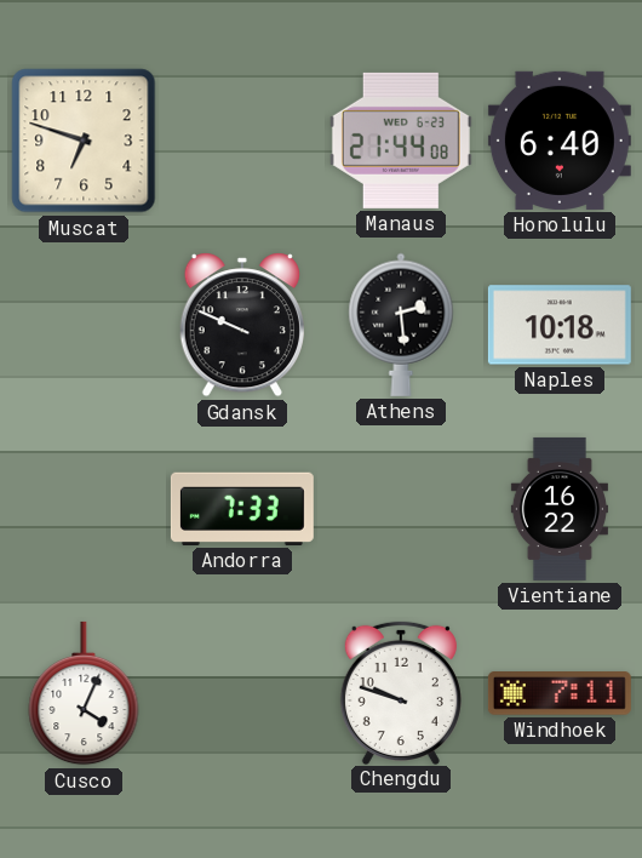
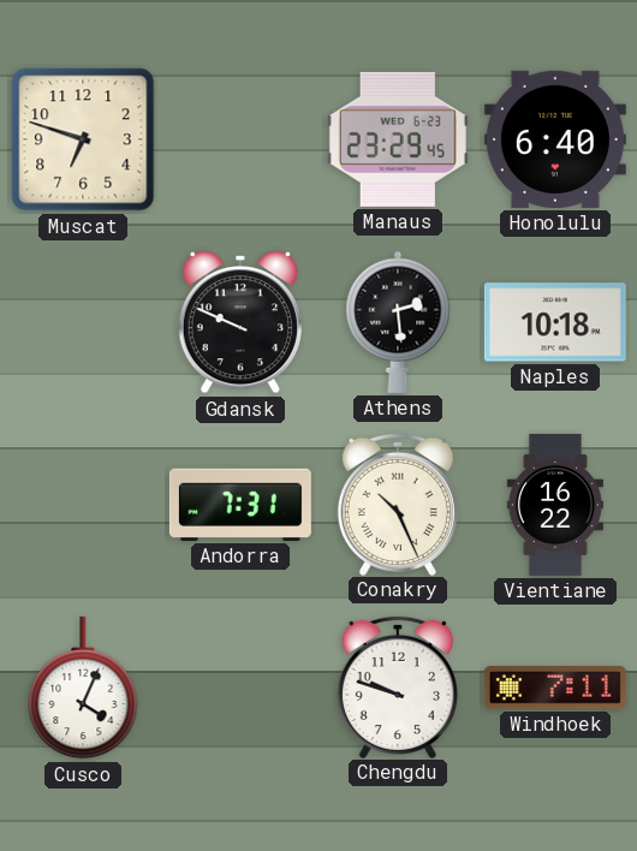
Manaus: 21:44 -> 23:29
Andorra: 7:33 -> 7:31
Conakry: none -> 10:26
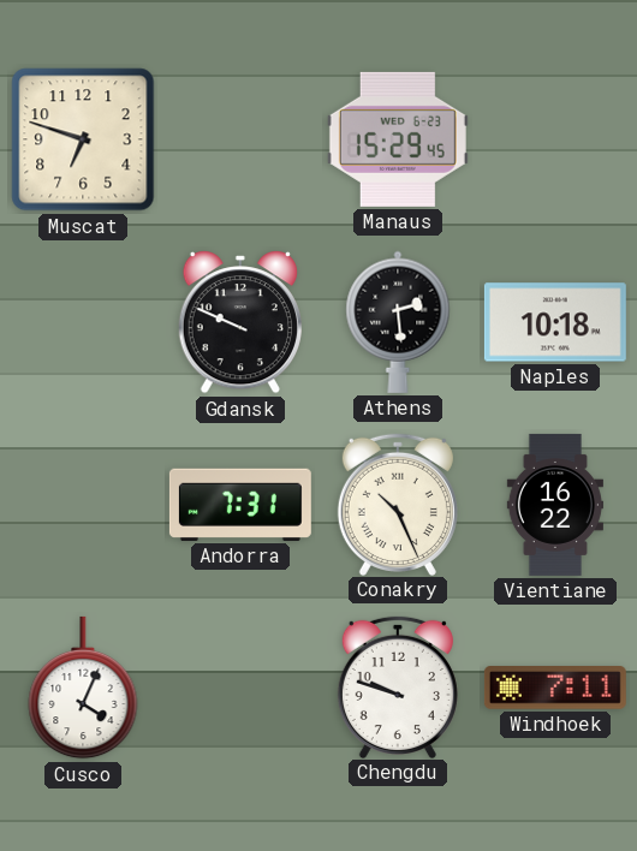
Manaus: 23:29 -> 15:29
Honolulu: 6:40 -> none
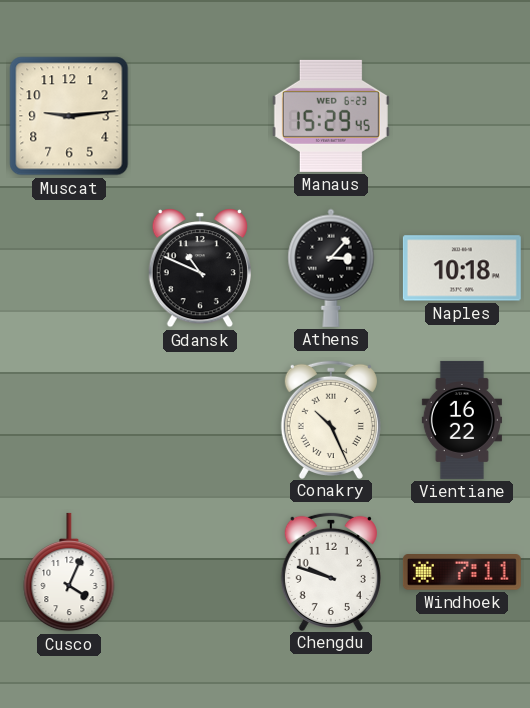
Muscat: 6:48 -> 9:14
Gdansk: 9:49 -> 10:49
Athens: 2:29 -> 3:07
Andorra: 7:31 -> none
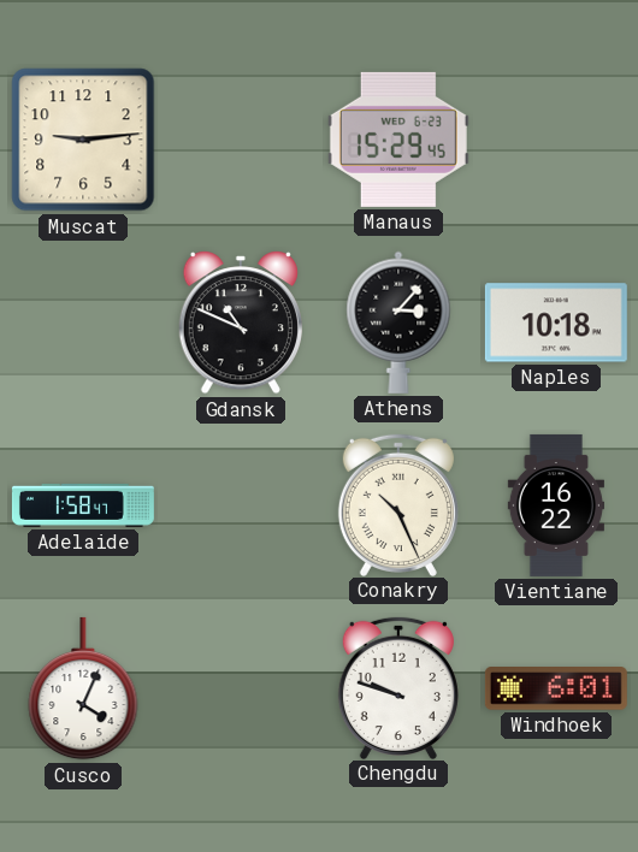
Adelaide: none -> 1:58
Windhoek: 7:11 -> 6:01
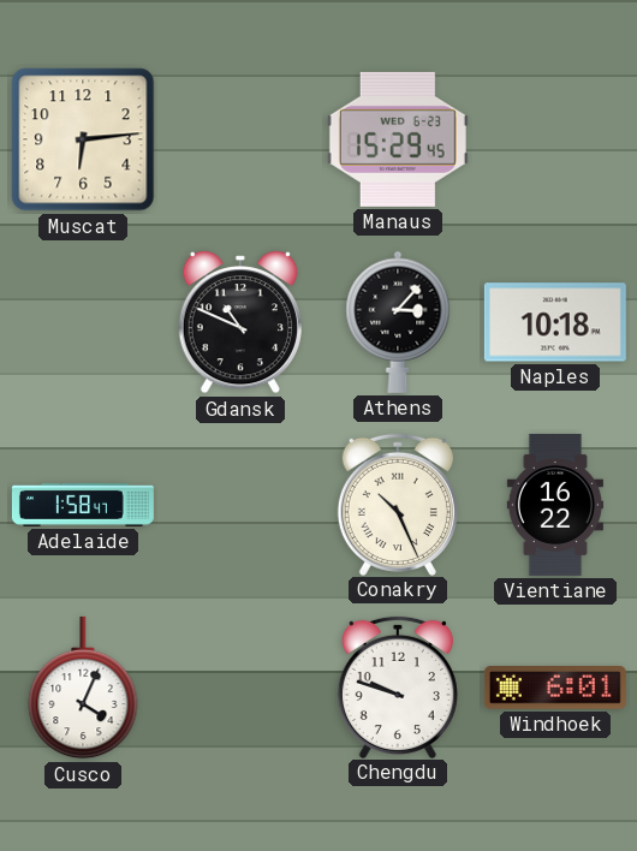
Muscat: 9:14 -> 6:14
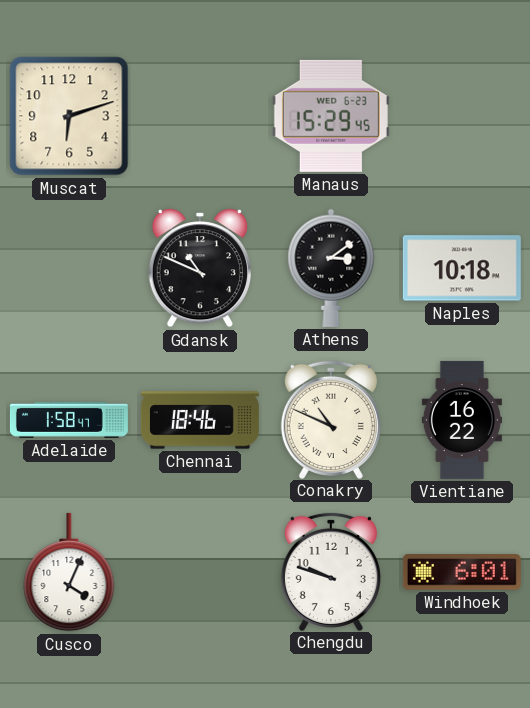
Muscat: 6:14 -> 6:12
Athens: 3:07 -> 3:09
Chennai: none -> 18:46
Conakry: 10:26 -> 10:49
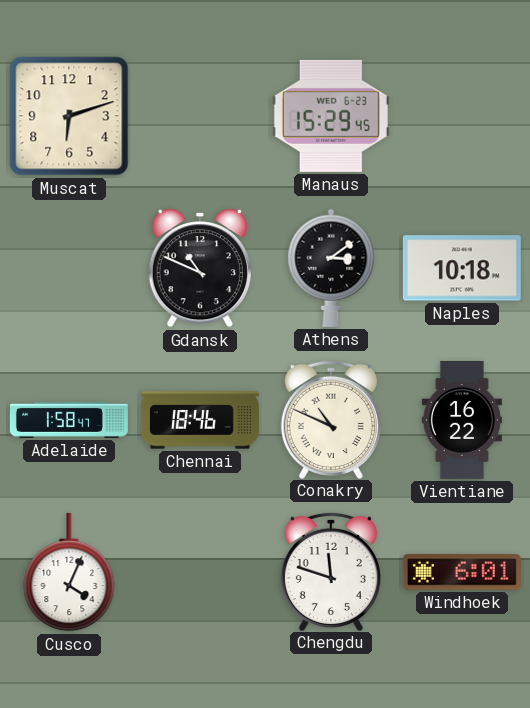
Chengdu: 9:48 -> 11:48
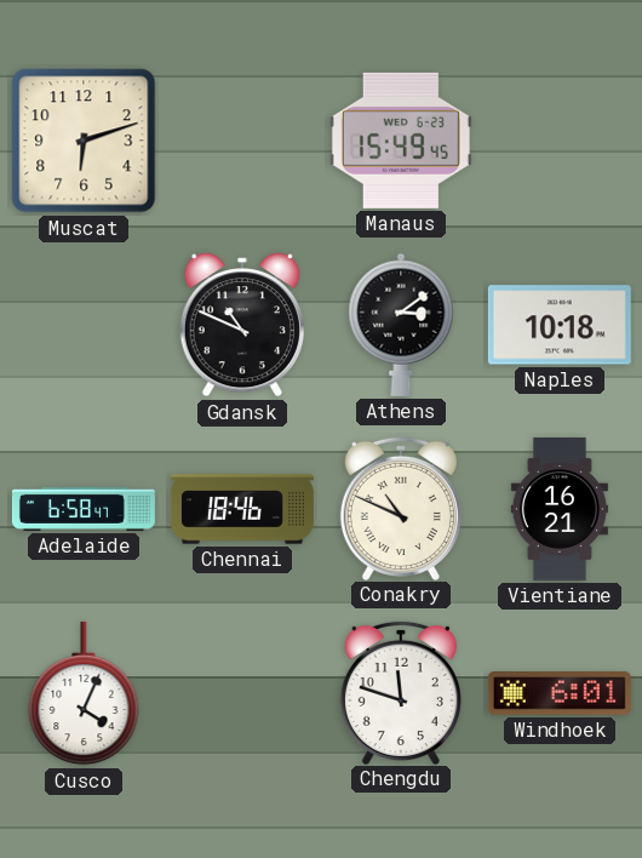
Manaus: 15:29 -> 15:49
Adelaide: 1:58 -> 6:58
Vientiane: 16:22 -> 16:21
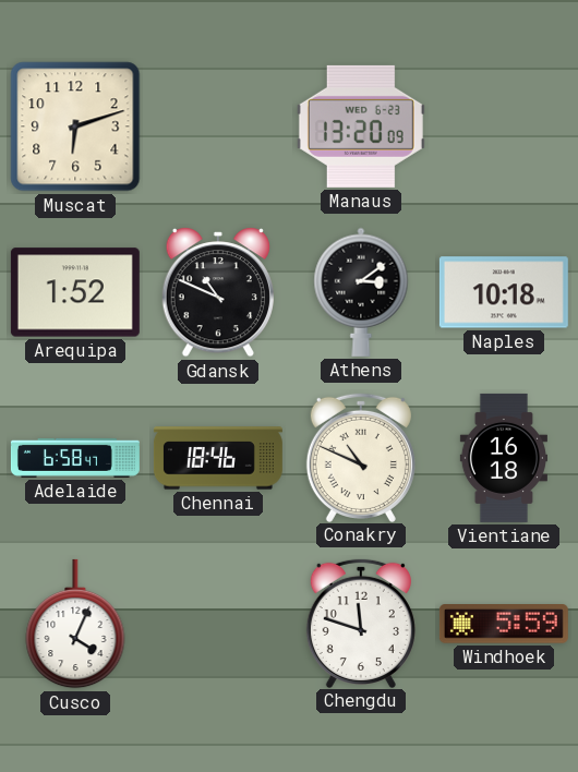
Manaus: 15:49 -> 13:20
Arequipa: none -> 1:52
Vientiane: 16:21 -> 16:18
Windhoek: 6:01 -> 5:59
